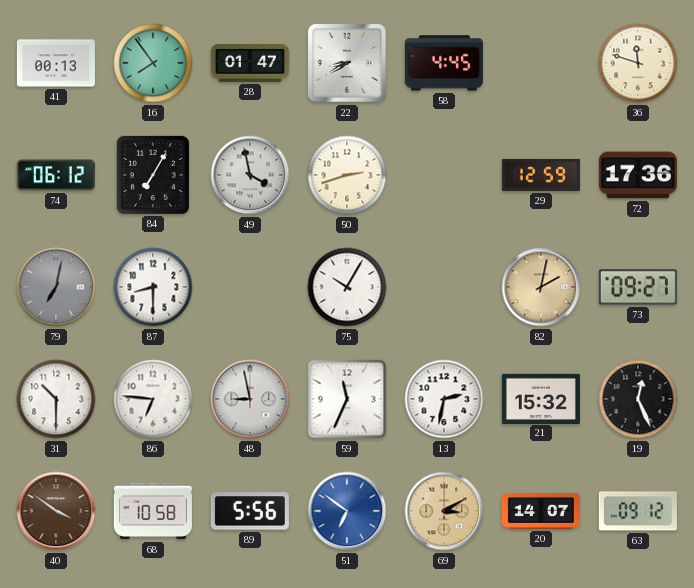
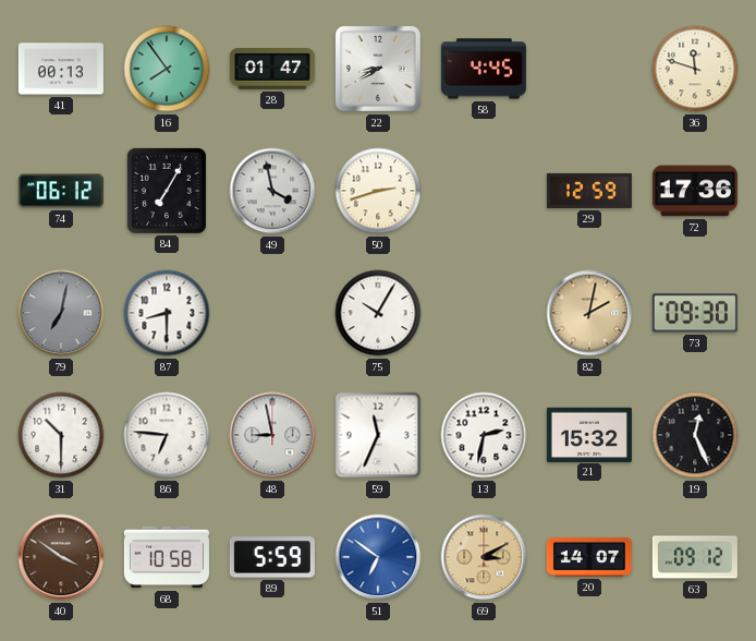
73: 09:27 -> 09:30
89: 5:56 -> 5:59
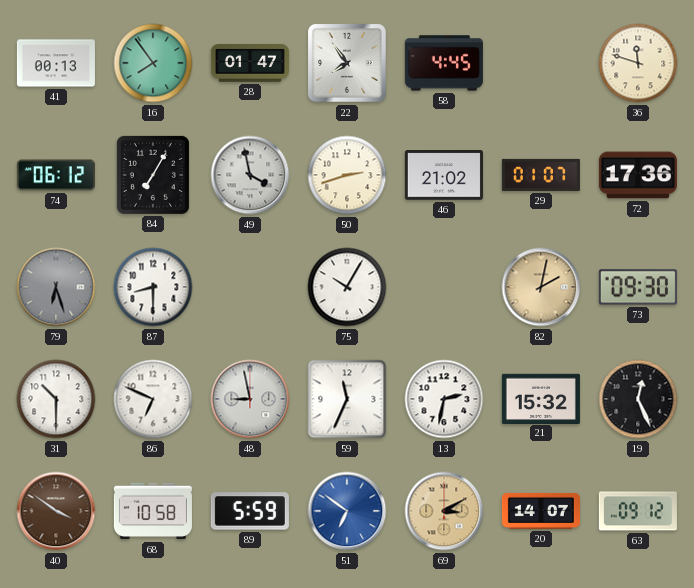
22: 8:40 -> 7:54
46: none -> 21:02
29: 12:59 -> 01:07
79: 7:02 -> 6:27
86: 6:46 -> 6:49
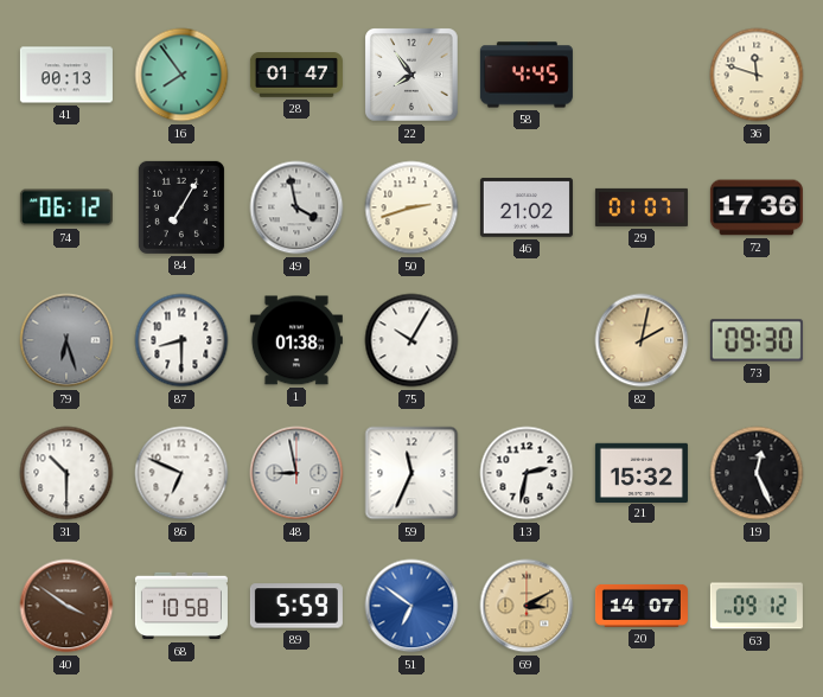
1: none -> 01:38
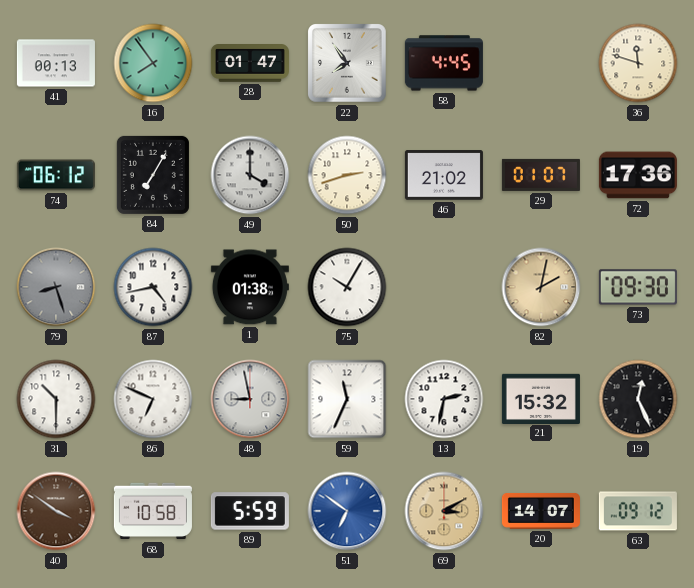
49: 3:58 -> 4:00
79: 6:27 -> 8:27
87: 8:30 -> 4:43
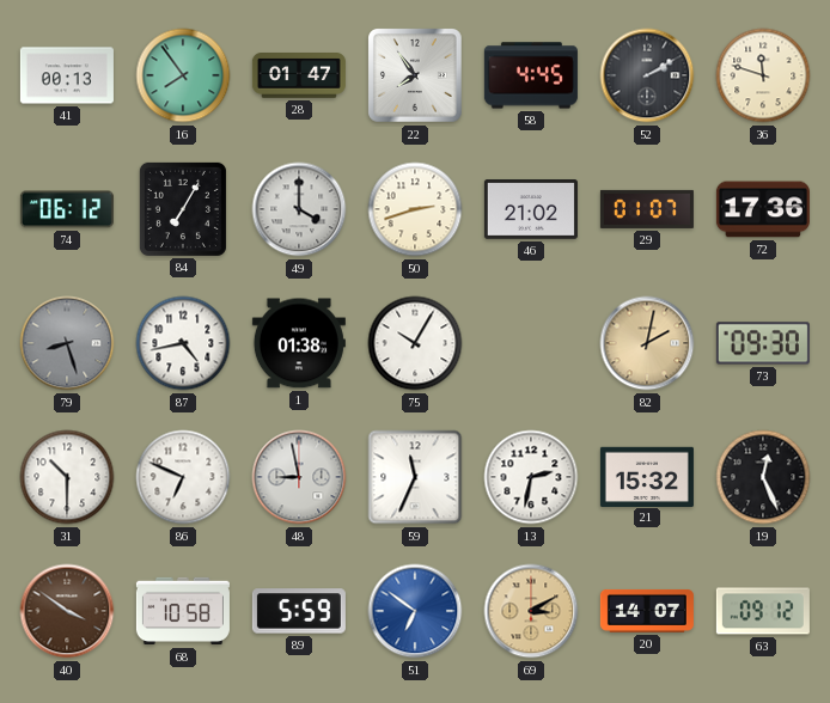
52: none -> 2:10
